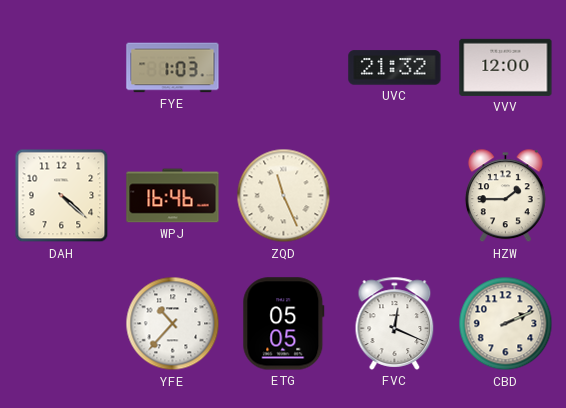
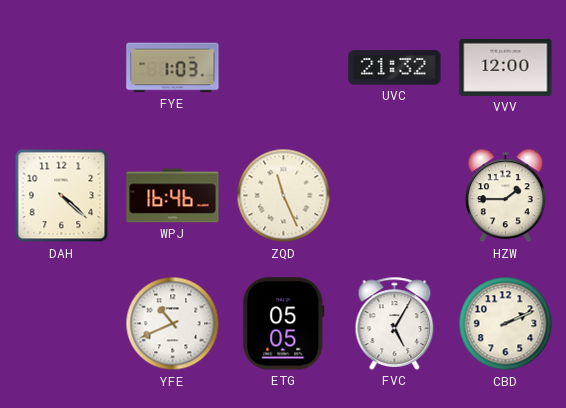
YFE: 10:37 -> 10:41
FVC: 12:19 -> 5:05
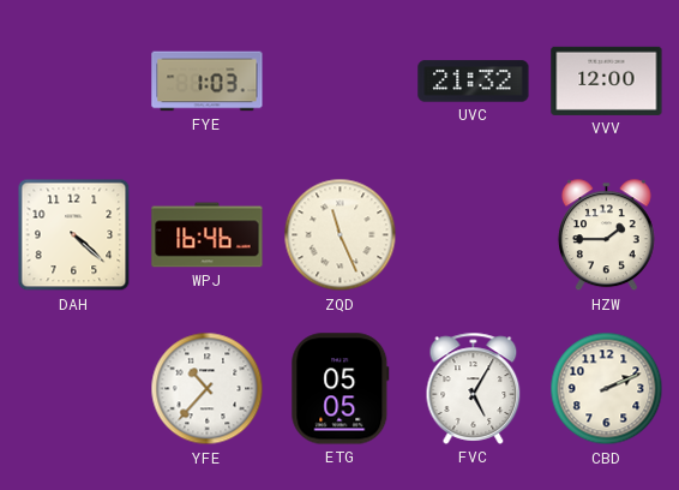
YFE: 10:41 -> 10:37
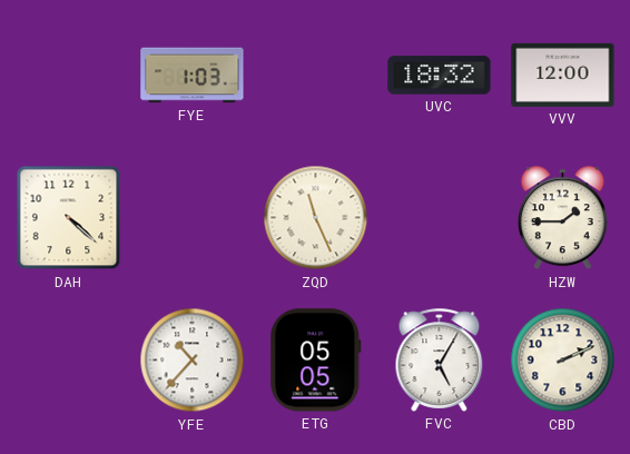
UVC: 21:32 -> 18:32
WPJ: 16:46 -> none
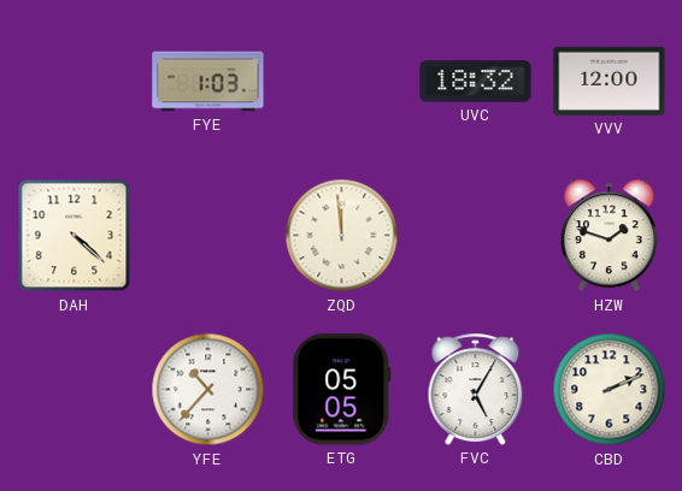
ZQD: 11:26 -> 11:59
HZW: 1:45 -> 1:48
